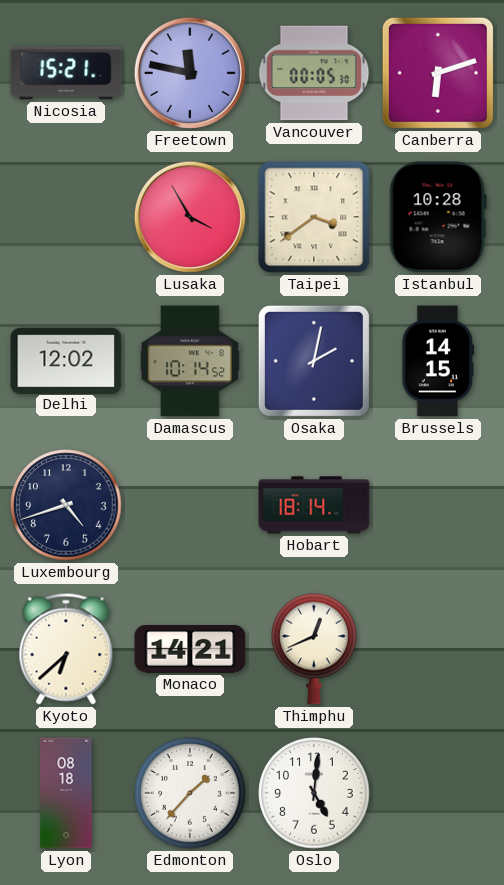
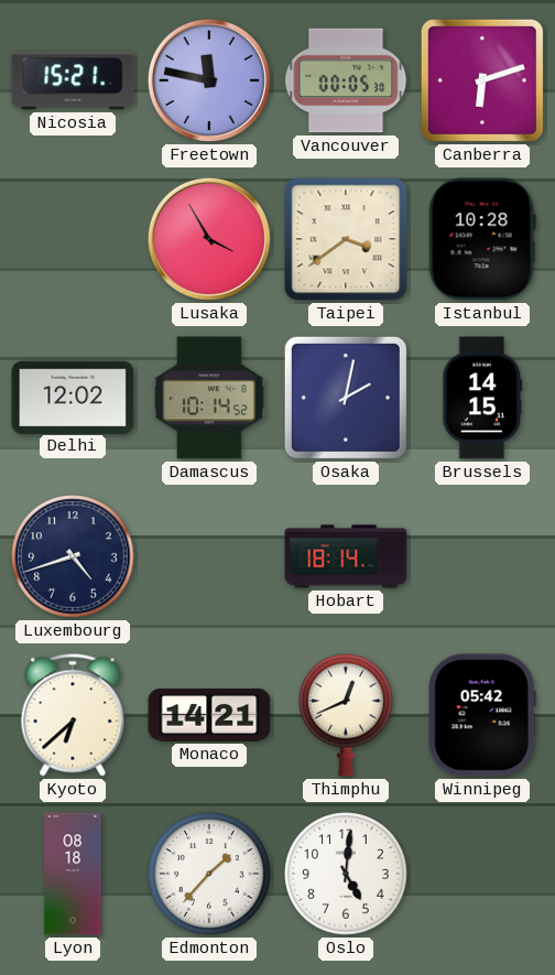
Winnipeg: none -> 05:42
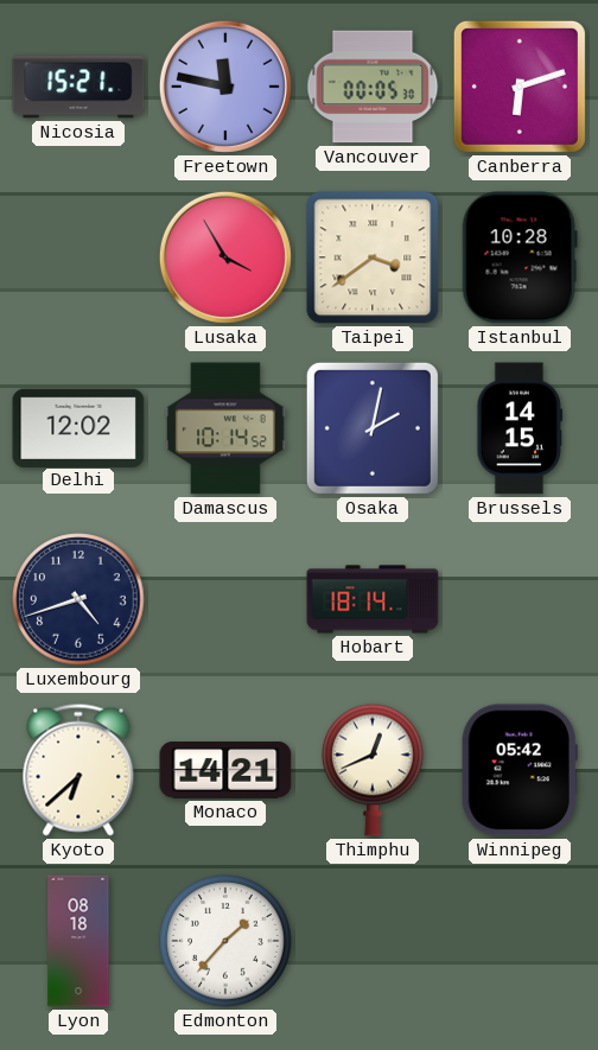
Oslo: 5:01 -> none
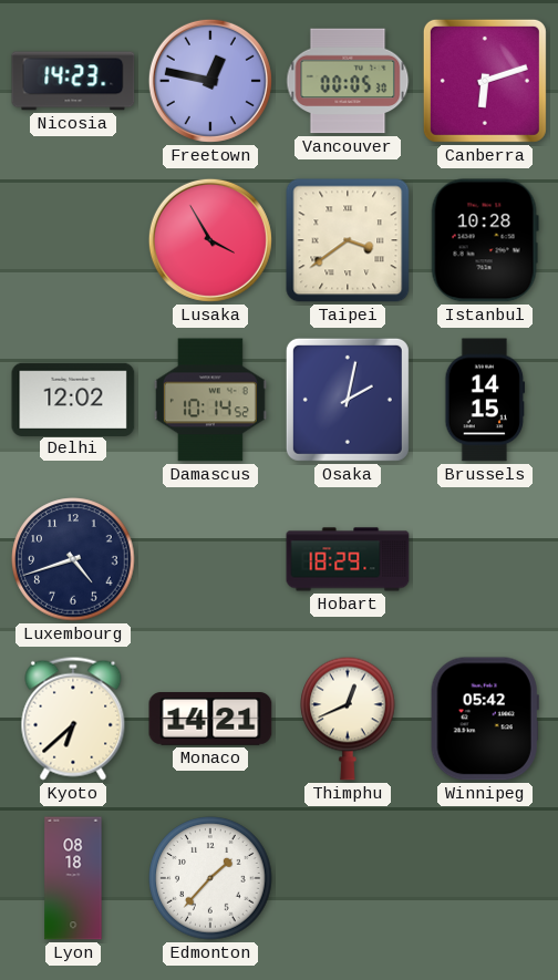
Nicosia: 15:21 -> 14:23
Freetown: 11:47 -> 12:47
Hobart: 18:14 -> 18:29
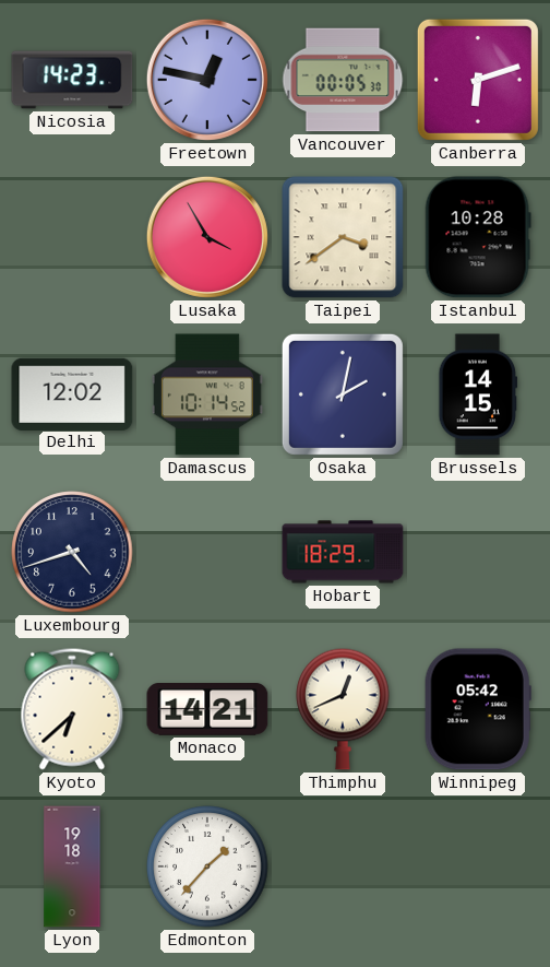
Lyon: 08:18 -> 19:18
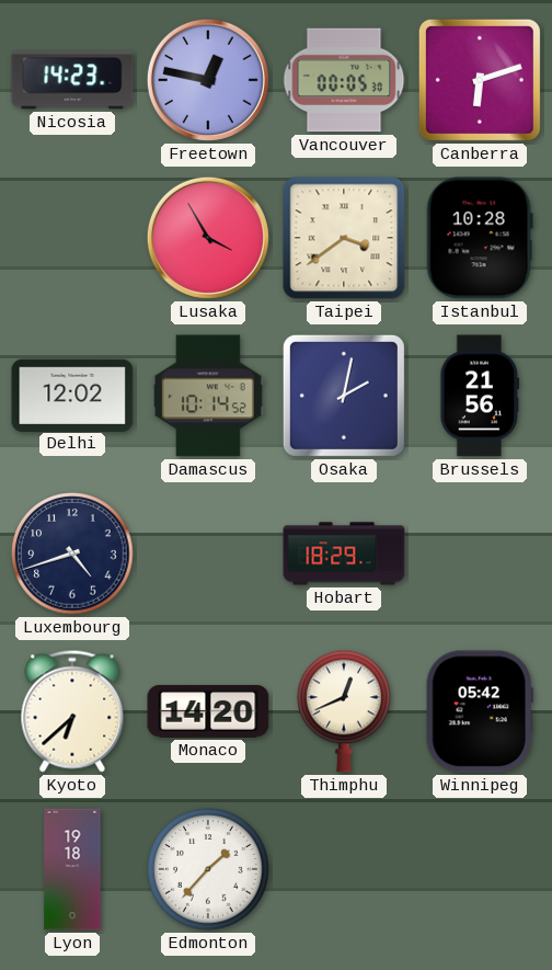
Brussels: 14:15 -> 21:56
Monaco: 14:21 -> 14:20
